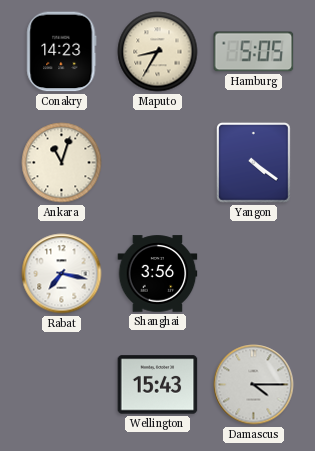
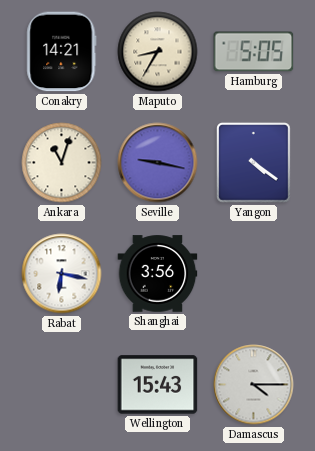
Conakry: 14:23 -> 14:21
Seville: none -> 9:17
Rabat: 7:17 -> 6:17
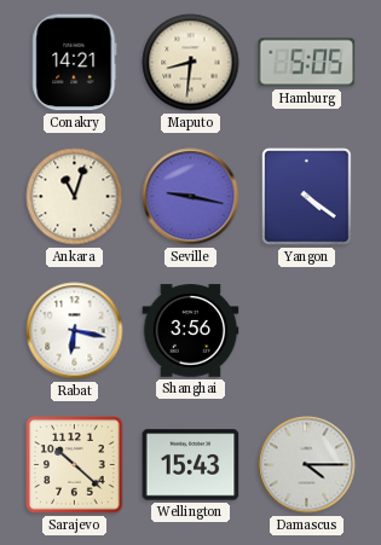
Maputo: 8:35 -> 8:31
Sarajevo: none -> 10:22
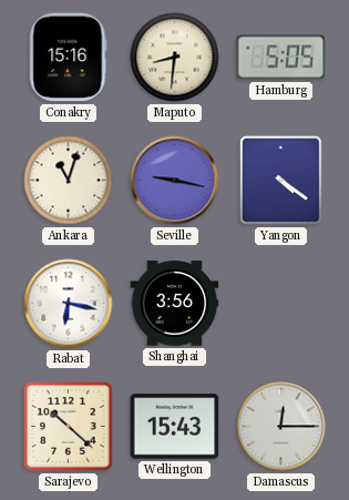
Conakry: 14:21 -> 15:16
Damascus: 4:15 -> 12:15
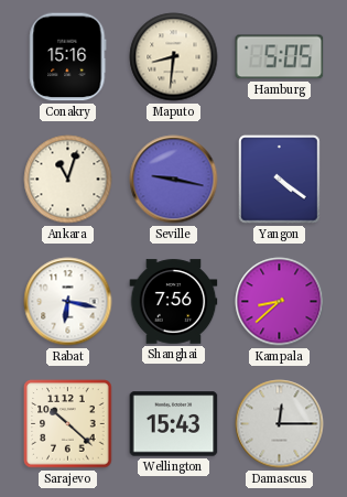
Shanghai: 3:56 -> 7:56
Kampala: none -> 8:38
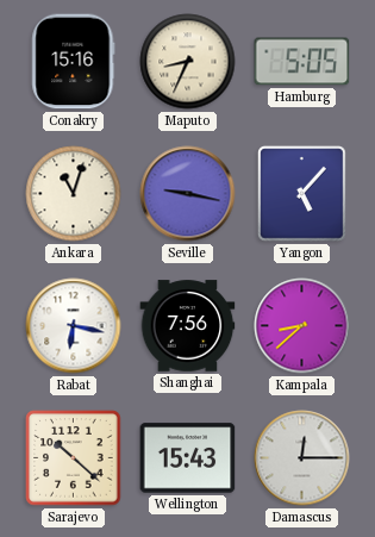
Maputo: 8:31 -> 8:34
Yangon: 4:21 -> 5:07
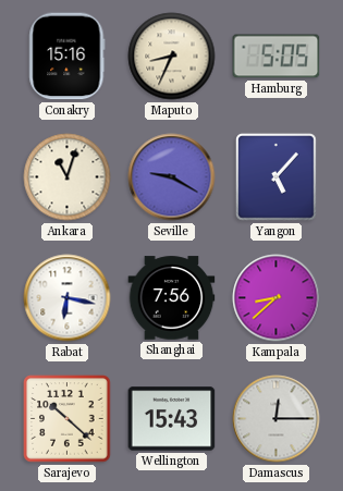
Seville: 9:17 -> 9:20
